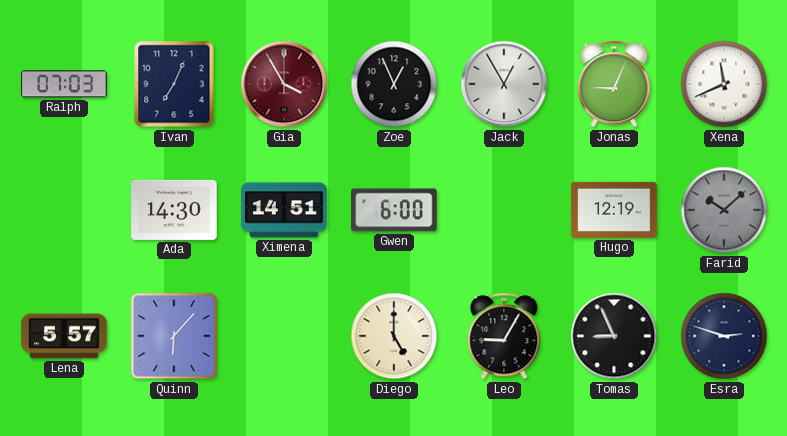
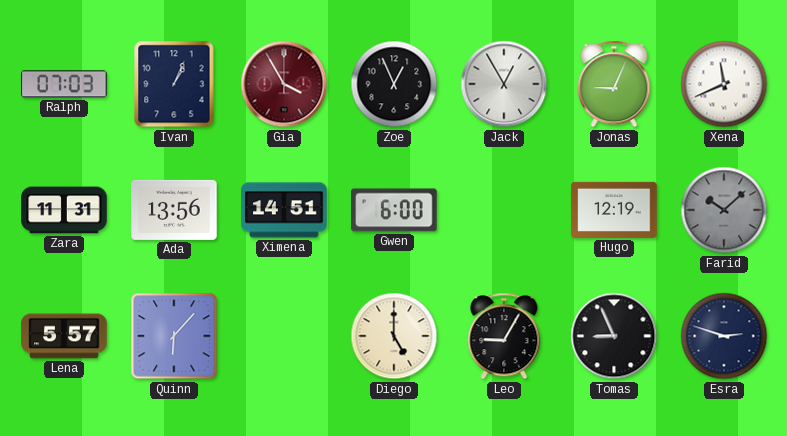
Ivan: 7:04 -> 1:04
Zara: none -> 11:31
Ada: 14:30 -> 13:56
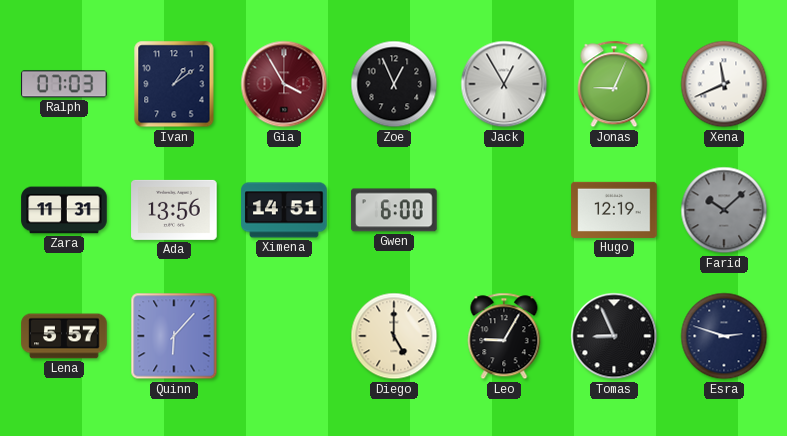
Ivan: 1:04 -> 1:09
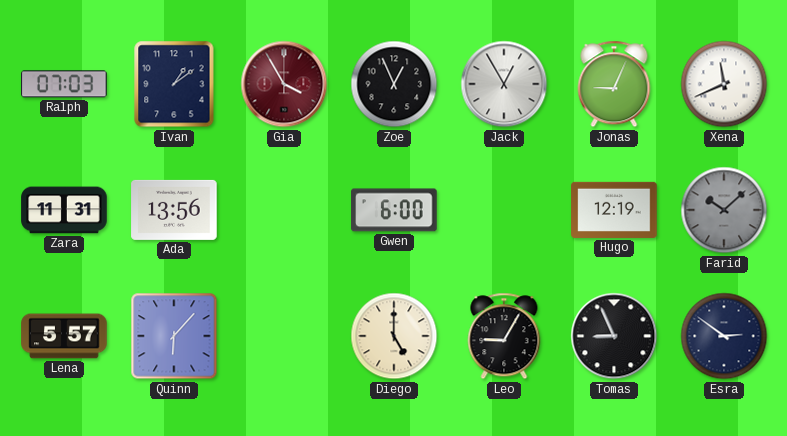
Ximena: 14:51 -> none
Esra: 2:48 -> 2:51
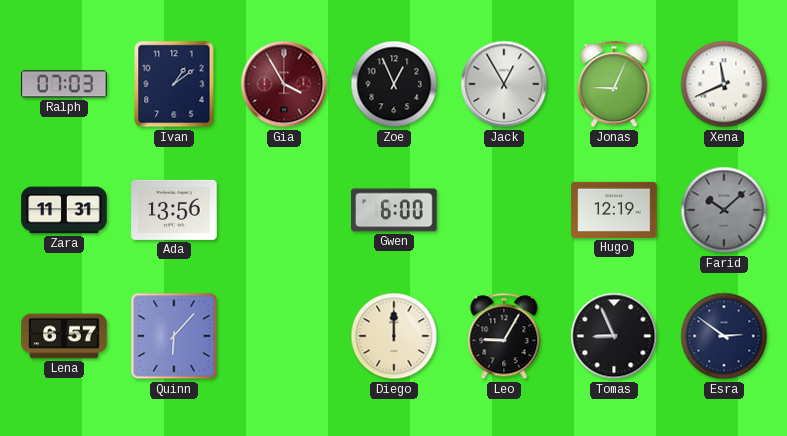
Lena: 5:57 -> 6:57
Diego: 5:00 -> 12:00
